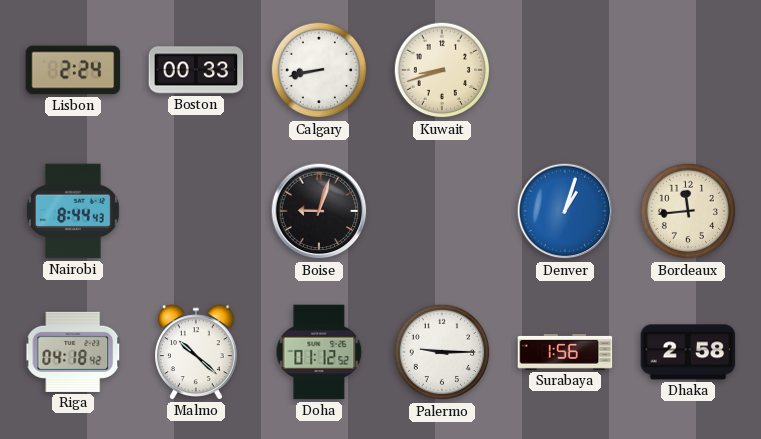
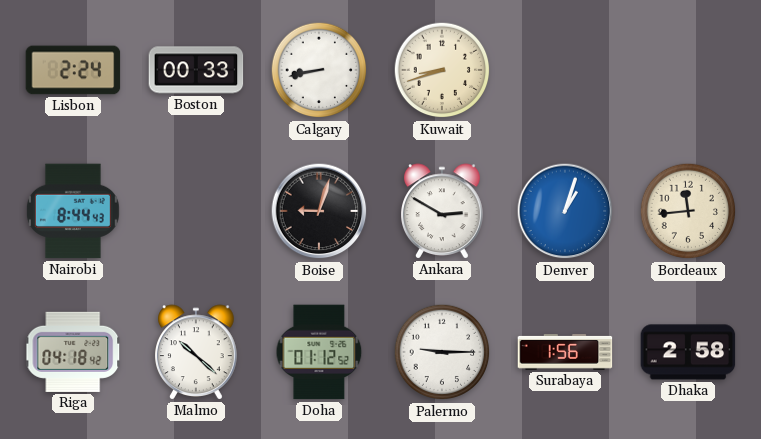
Ankara: none -> 2:50
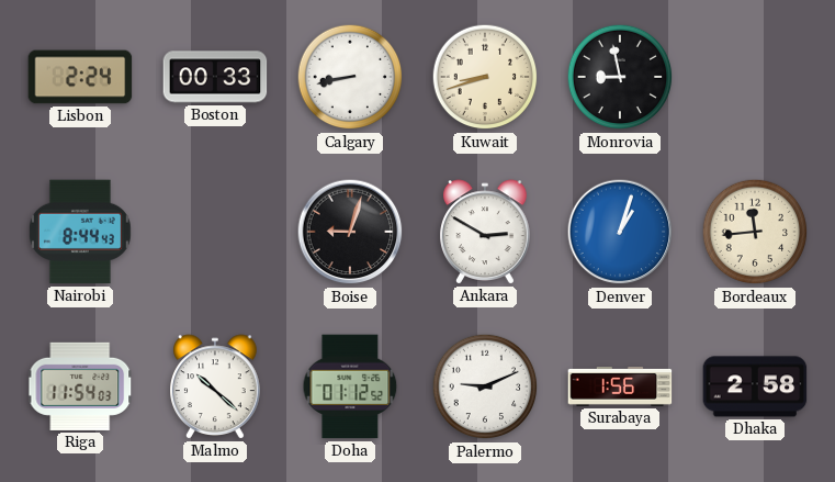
Monrovia: none -> 8:58
Riga: 04:18 -> 11:54
Palermo: 9:15 -> 9:11
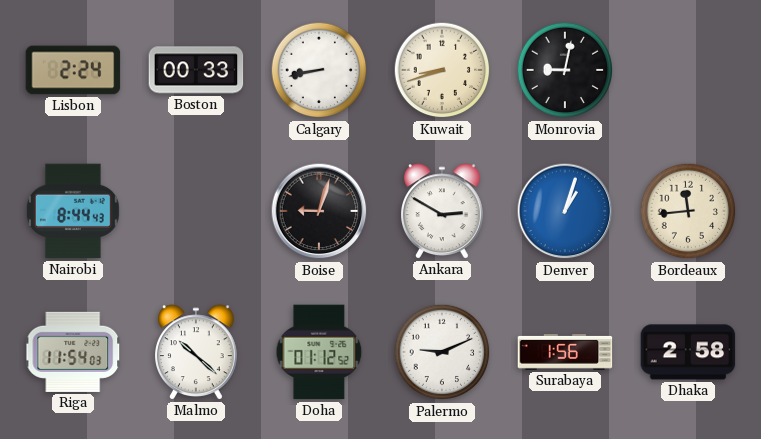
Monrovia: 8:58 -> 9:02
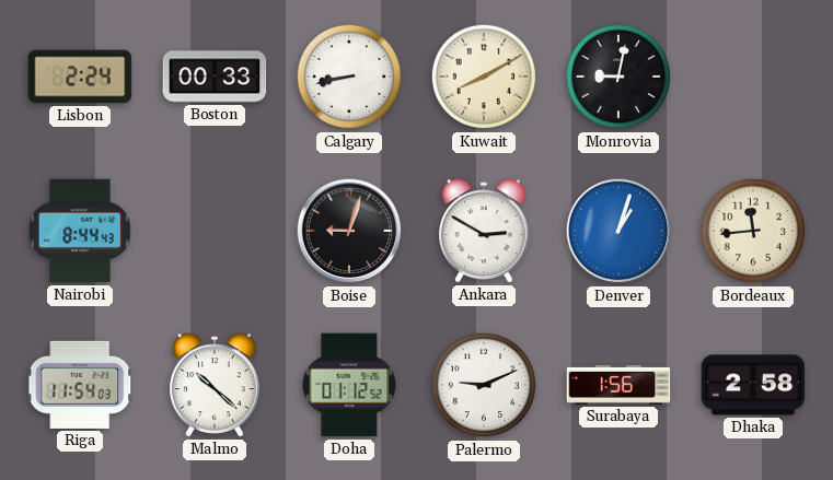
Kuwait: 8:42 -> 8:10
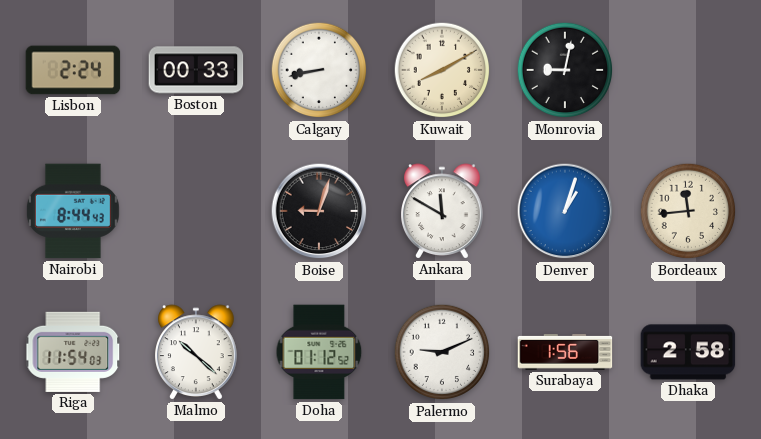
Ankara: 2:50 -> 11:50
